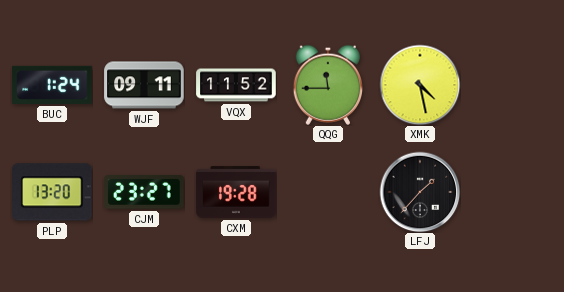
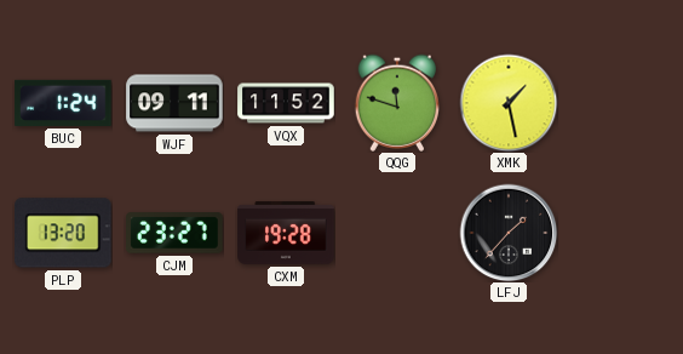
QQG: 11:45 -> 11:48
XMK: 4:28 -> 1:28
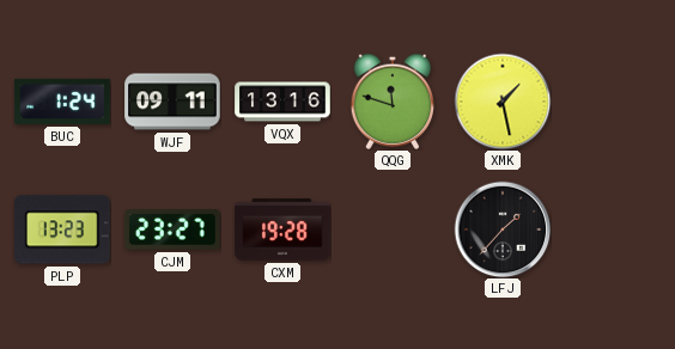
VQX: 11:52 -> 13:16
PLP: 13:20 -> 13:23
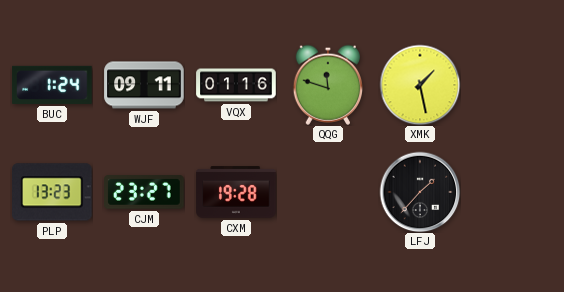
VQX: 13:16 -> 01:16
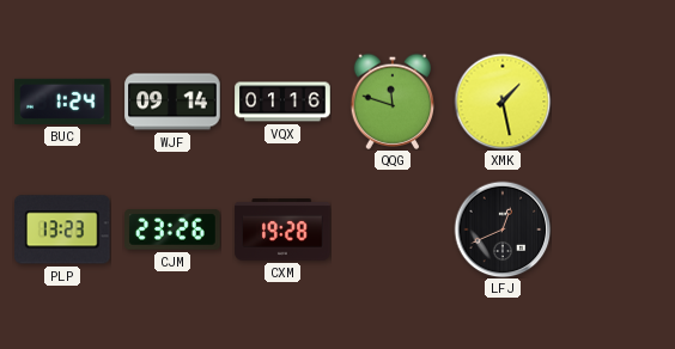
WJF: 09:11 -> 09:14
CJM: 23:27 -> 23:26
LFJ: 1:37 -> 12:41
